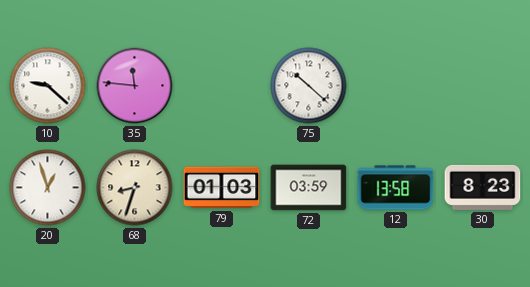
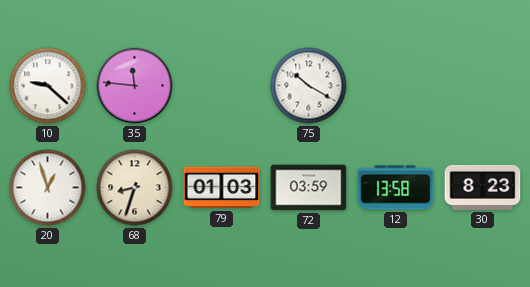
75: 10:22 -> 10:20
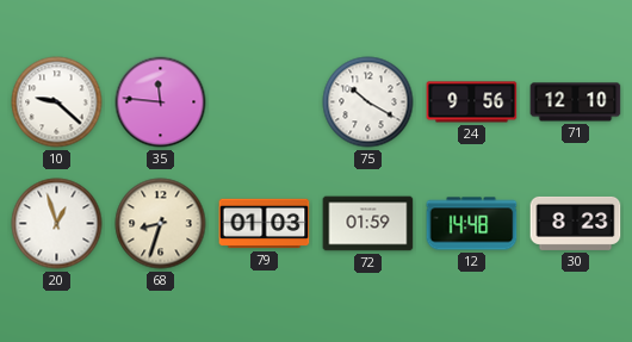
24: none -> 9:56
71: none -> 12:10
72: 03:59 -> 01:59
12: 13:58 -> 14:48
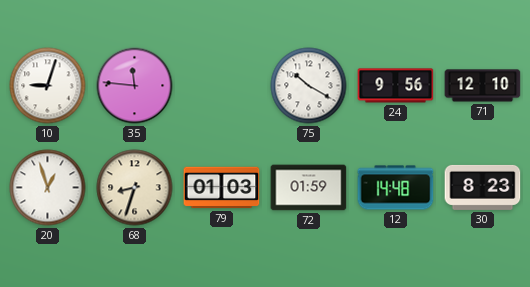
10: 9:22 -> 9:03
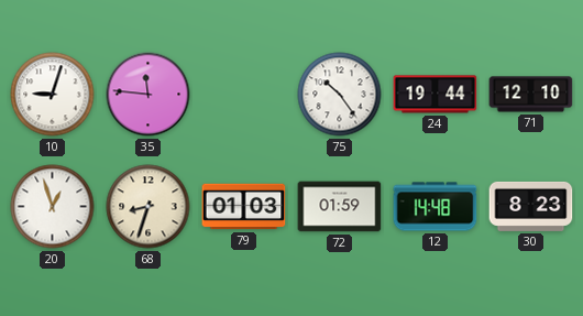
75: 10:20 -> 10:24
24: 9:56 -> 19:44
